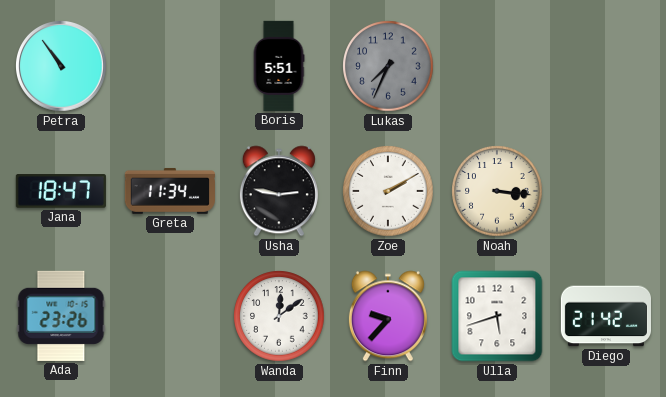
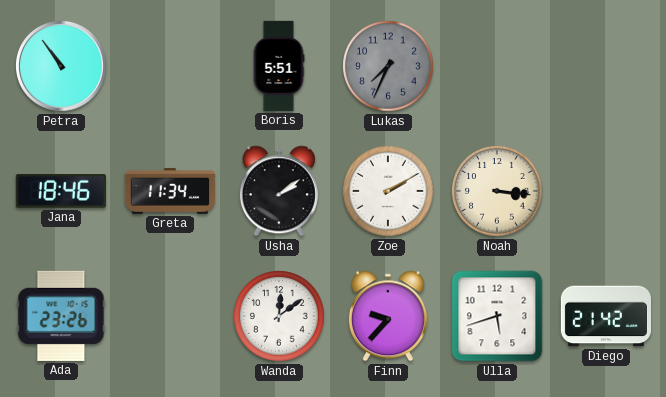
Jana: 18:47 -> 18:46
Usha: 2:47 -> 2:09
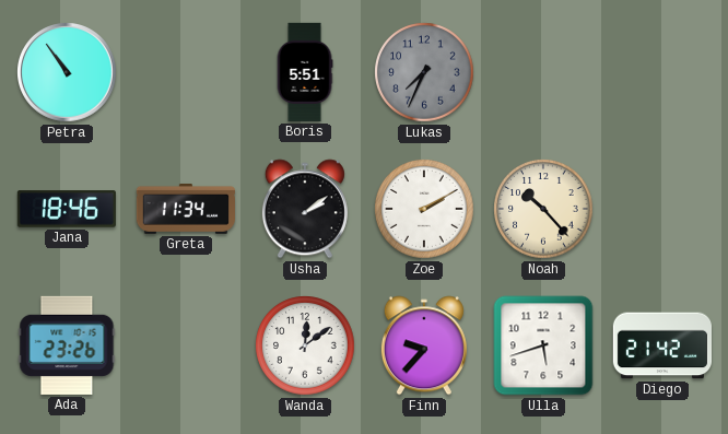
Noah: 3:16 -> 10:23
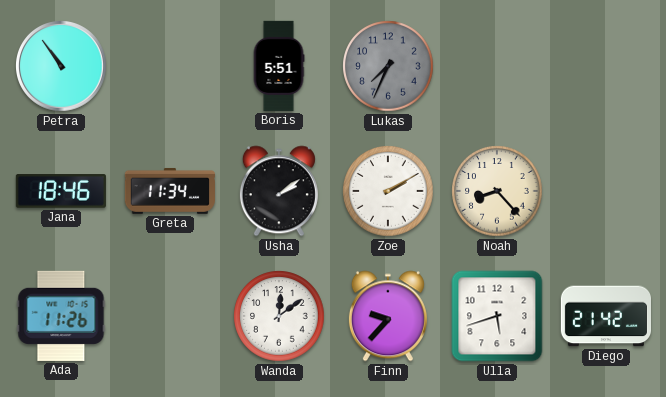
Noah: 10:23 -> 8:23
Ada: 23:26 -> 11:26
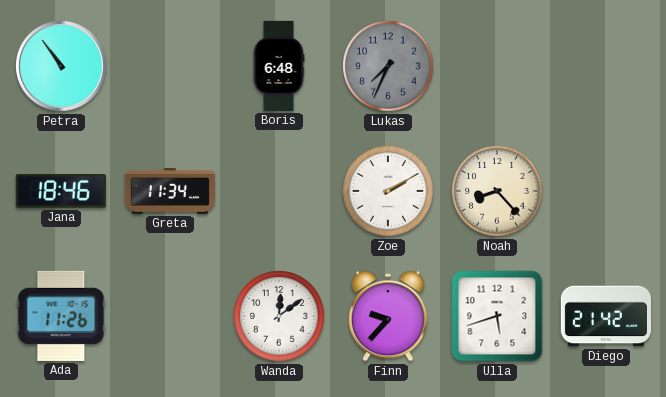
Boris: 5:51 -> 6:48
Usha: 2:09 -> none
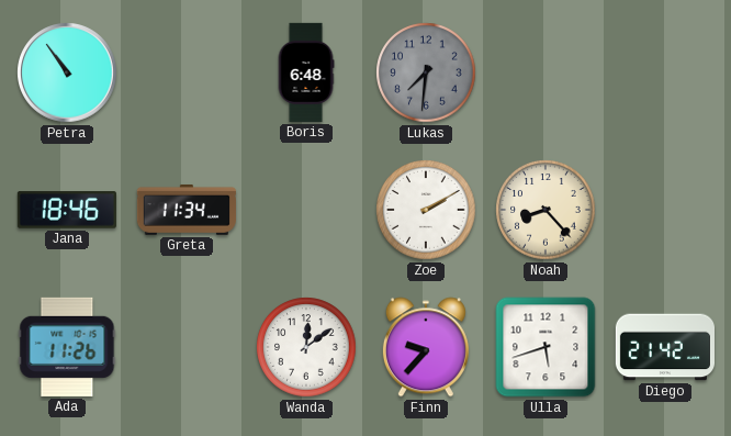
Lukas: 7:34 -> 7:31
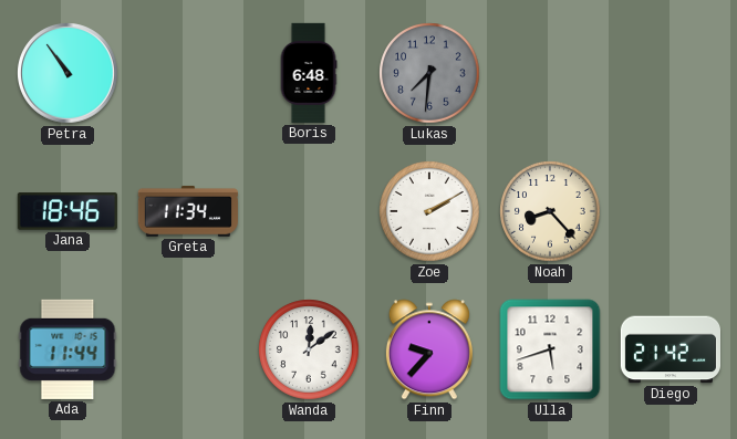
Ada: 11:26 -> 11:44
